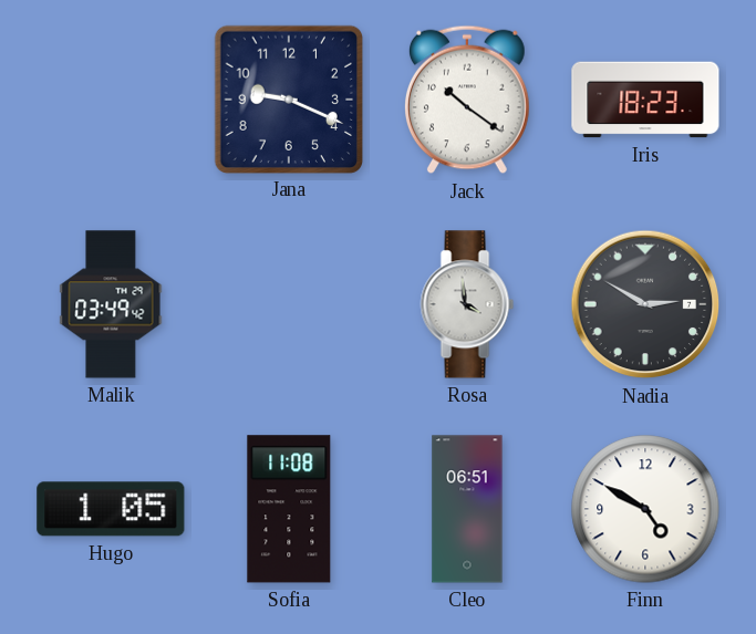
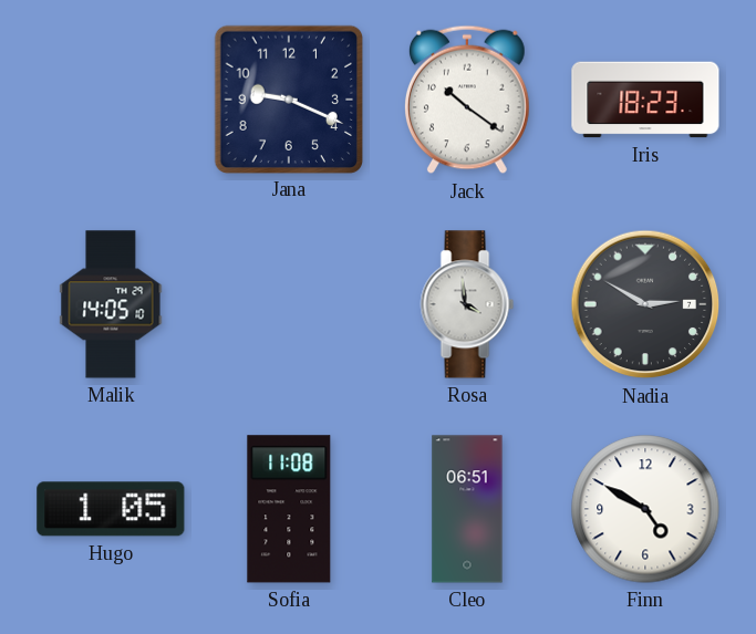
Malik: 03:49 -> 14:05
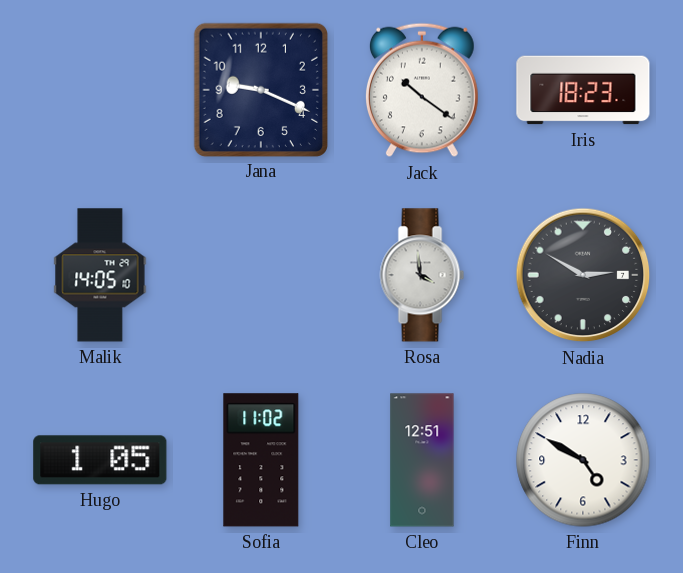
Sofia: 11:08 -> 11:02
Cleo: 06:51 -> 12:51
